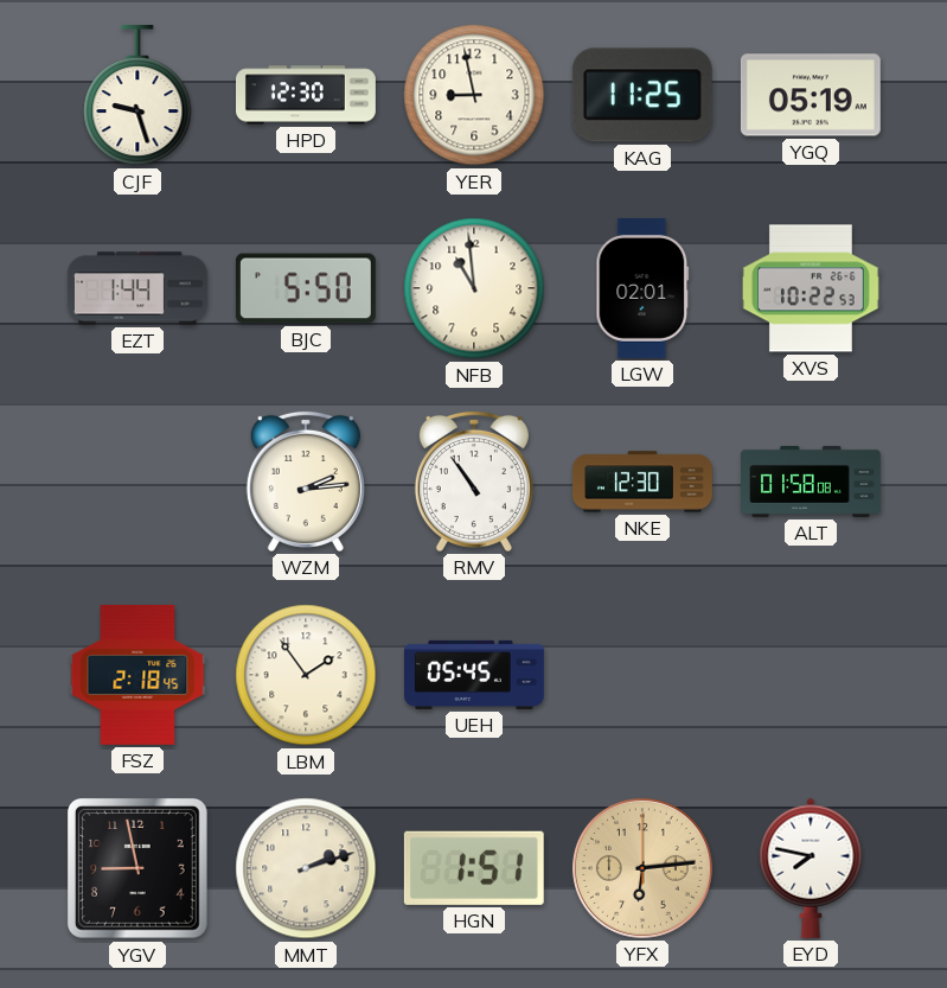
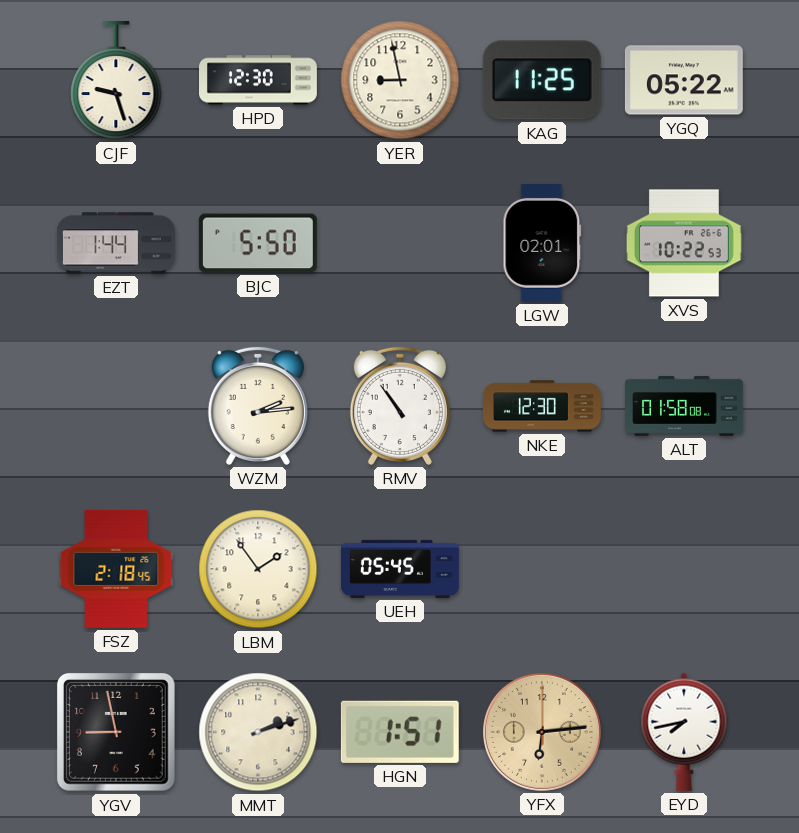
YGQ: 05:19 -> 05:22
NFB: 10:59 -> none
EYD: 7:47 -> 7:43
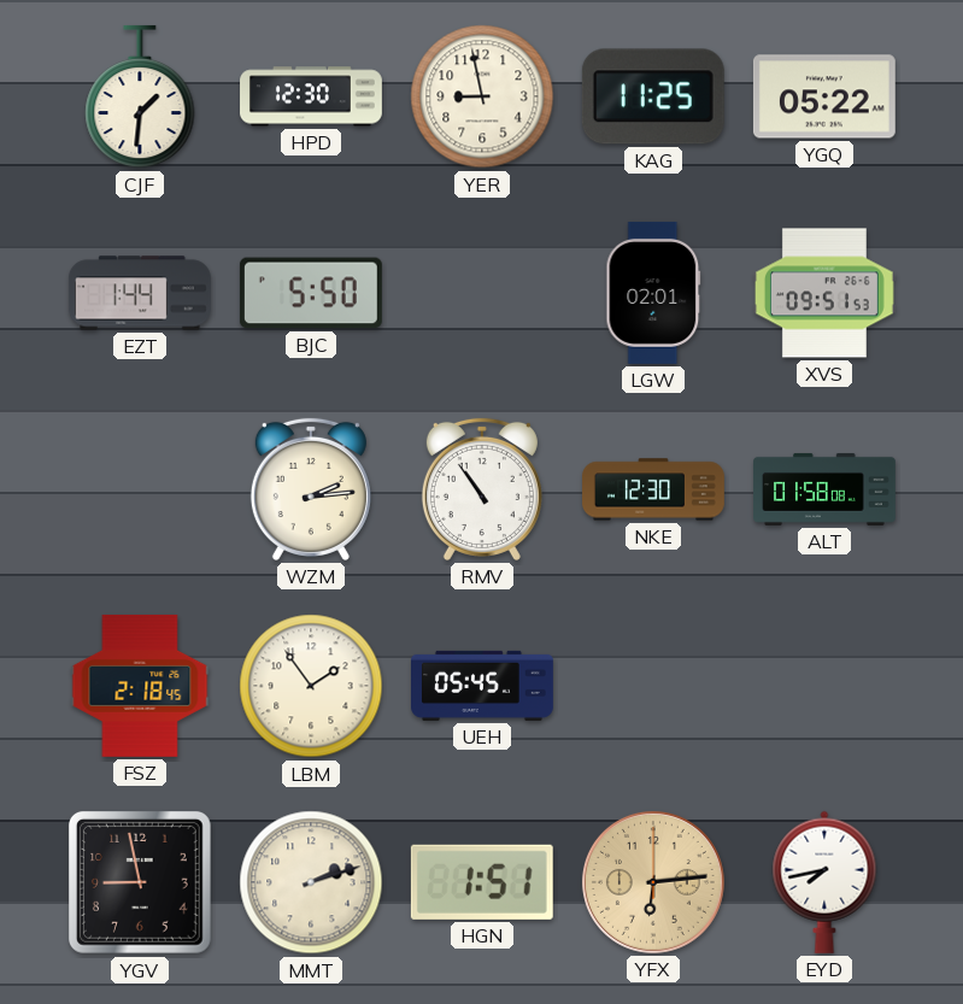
CJF: 9:27 -> 1:31
XVS: 10:22 -> 09:51
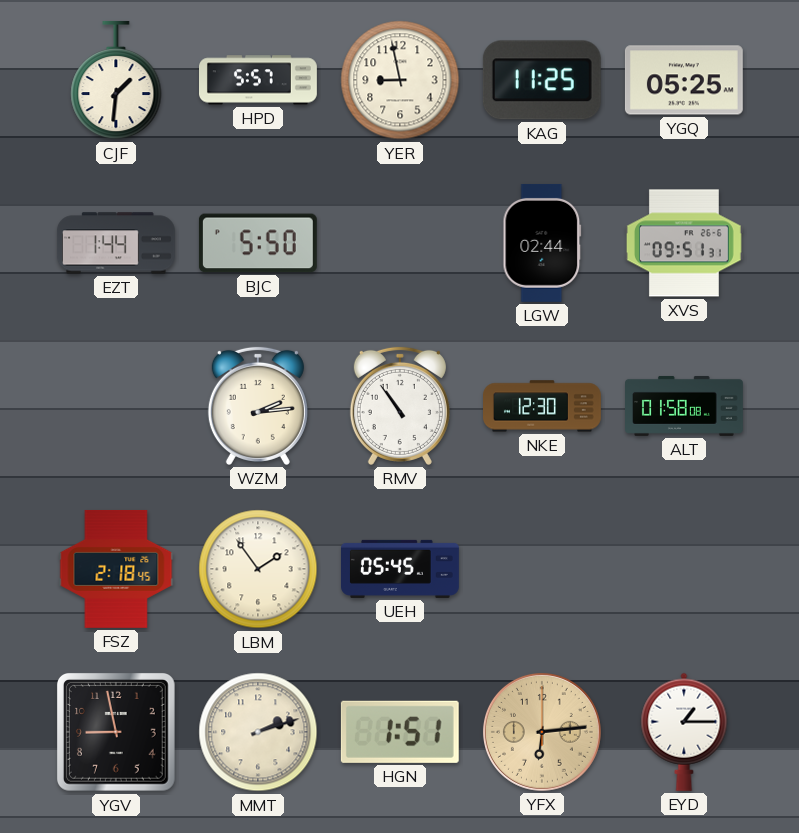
HPD: 12:30 -> 5:57
YGQ: 05:22 -> 05:25
LGW: 02:01 -> 02:44
XVS: 09:51:53 -> 09:51:31
EYD: 7:43 -> 1:15
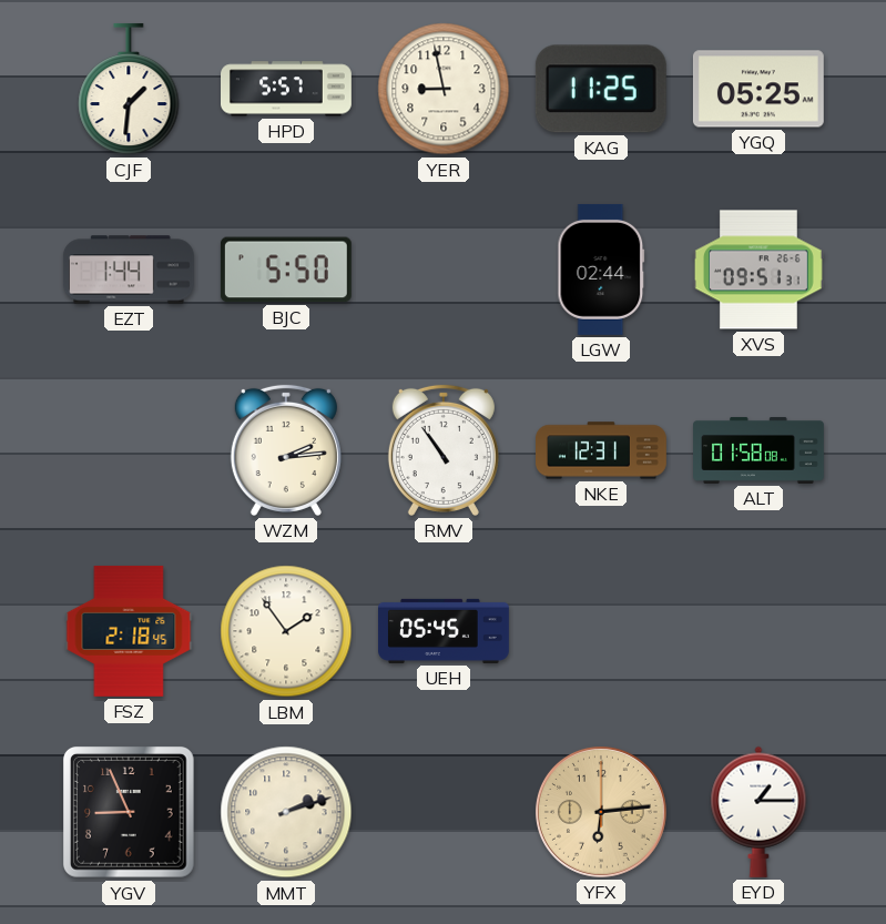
NKE: 12:30 -> 12:31
YGV: 8:58 -> 8:56
HGN: 1:51 -> none
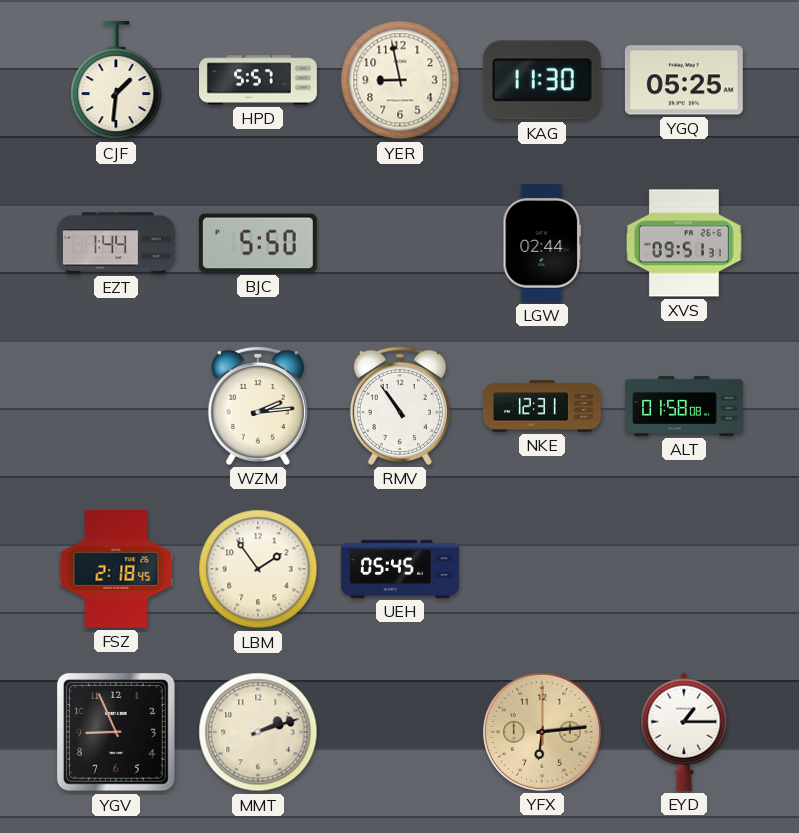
KAG: 11:25 -> 11:30
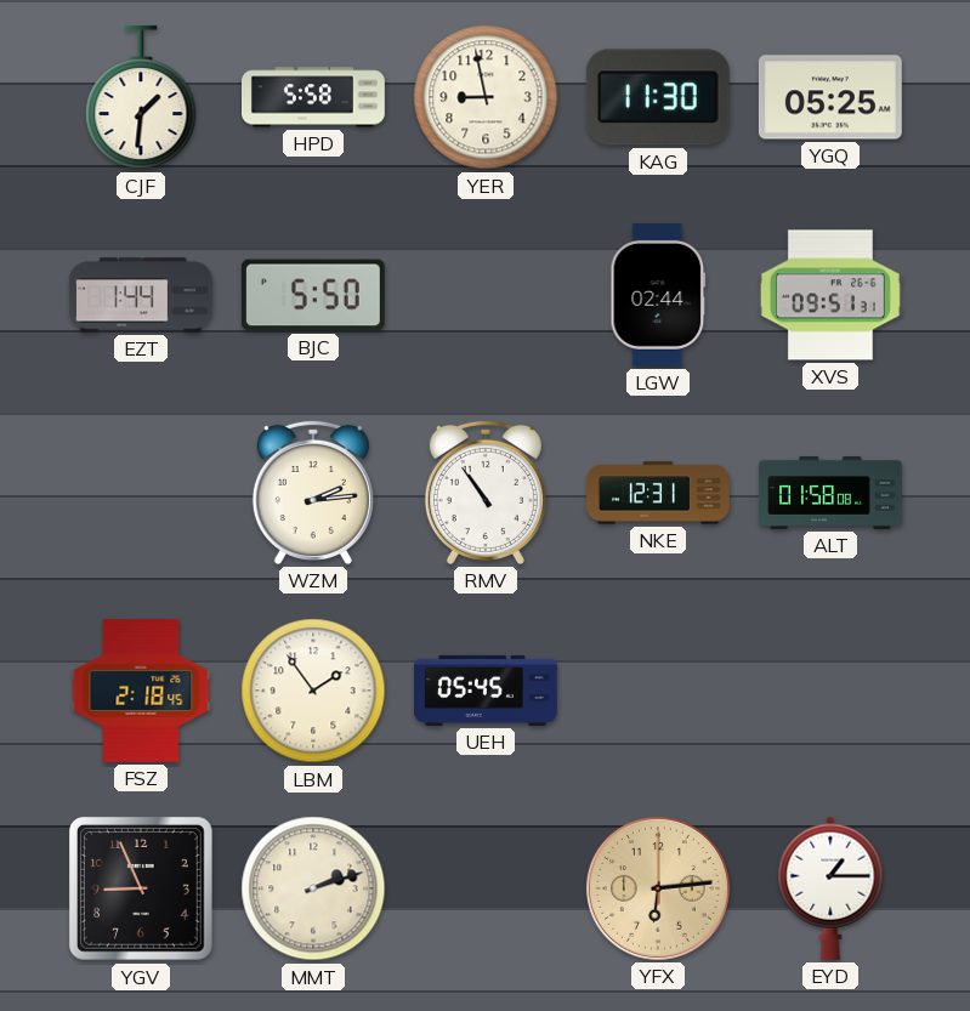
HPD: 5:57 -> 5:58
